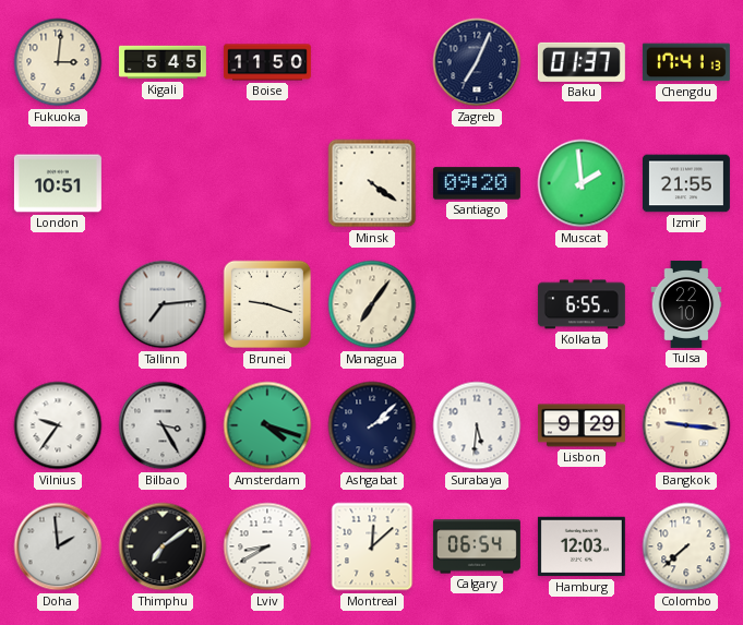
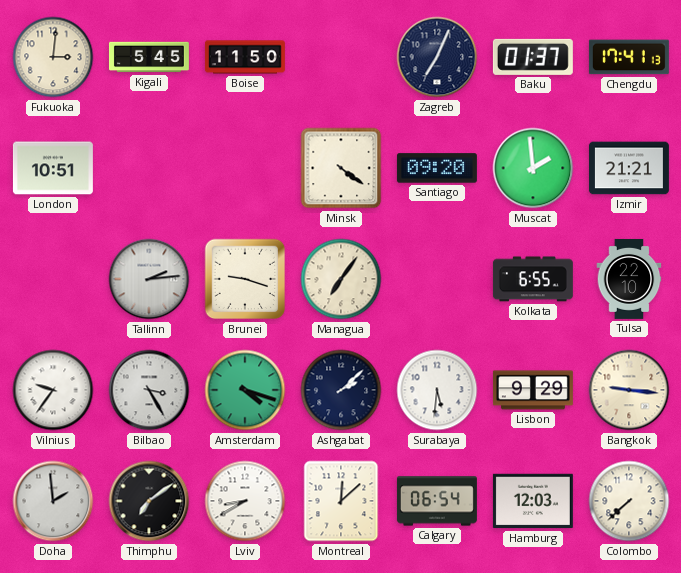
Izmir: 21:55 -> 21:21
Tallinn: 7:14 -> 2:14
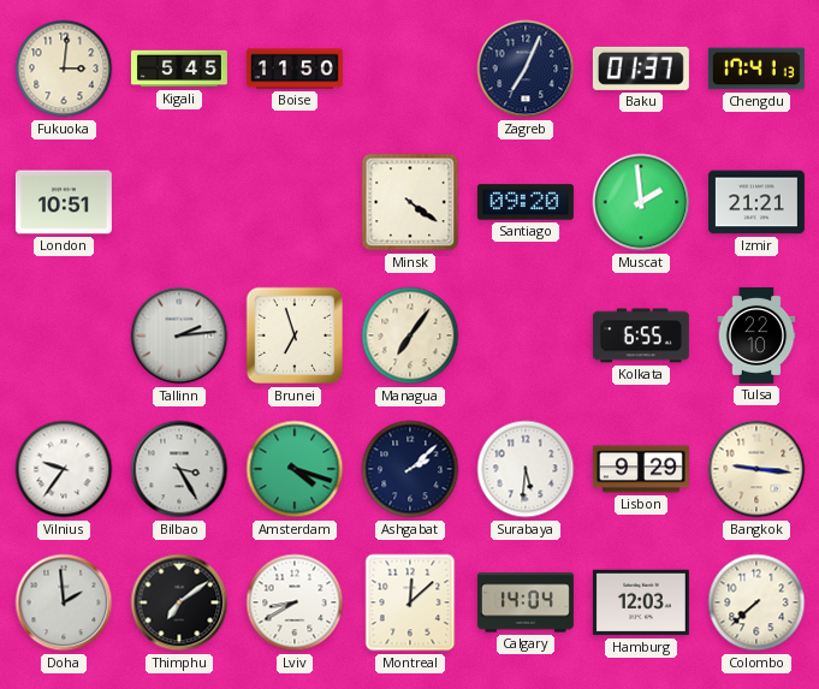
Brunei: 9:18 -> 6:57
Calgary: 06:54 -> 14:04
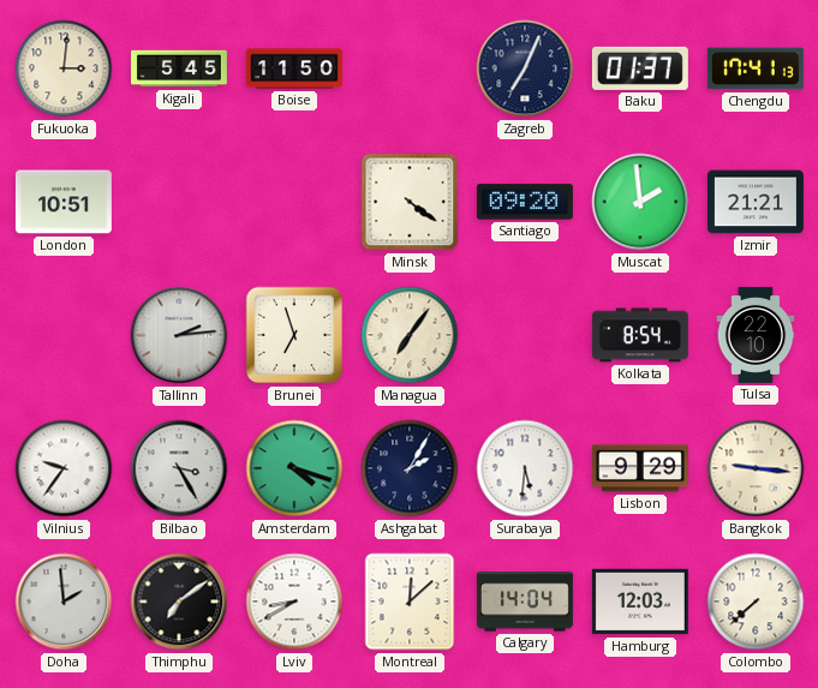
Kolkata: 6:55 -> 8:54
Ashgabat: 2:08 -> 2:05
